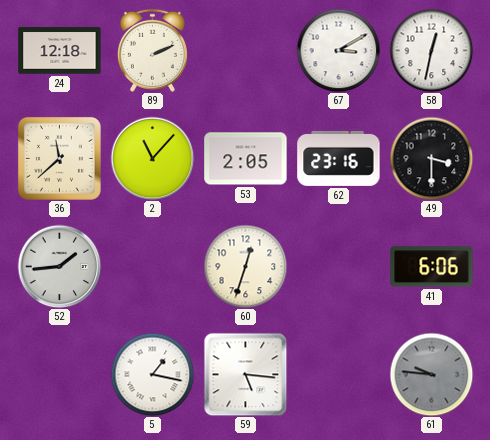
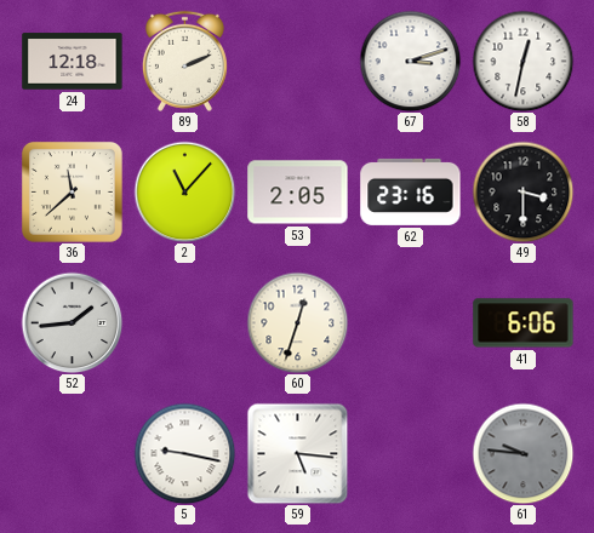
67: 3:10 -> 3:12
5: 1:17 -> 9:17
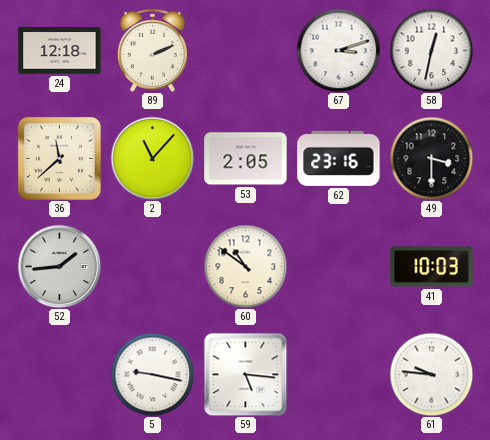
60: 12:33 -> 10:51
41: 6:06 -> 10:03
61 dial: grey -> white
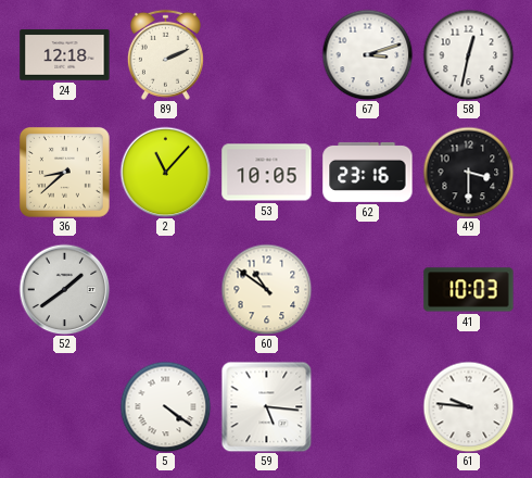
36: 11:38 -> 8:38
53: 2:05 -> 10:05
52: 1:44 -> 1:39
5: 9:17 -> 4:21
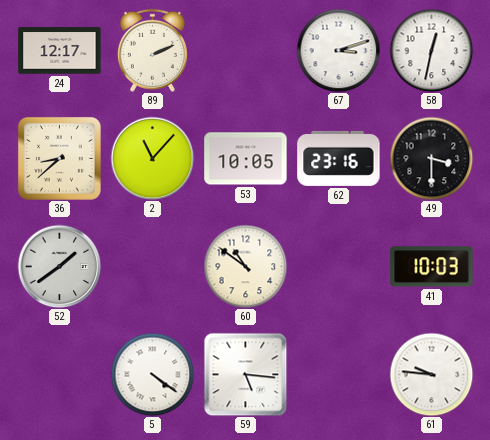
24: 12:18 -> 12:17
